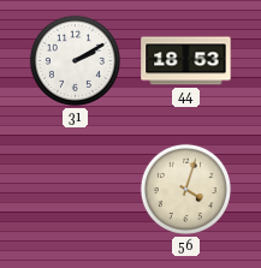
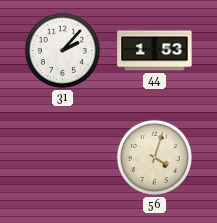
31: 2:10 -> 2:07
44: 18:53 -> 1:53
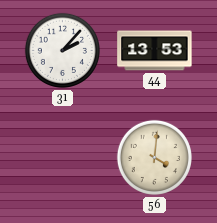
44: 1:53 -> 13:53
56: 4:03 -> 4:01
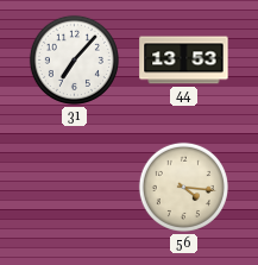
31: 2:07 -> 7:07
56: 4:01 -> 4:16
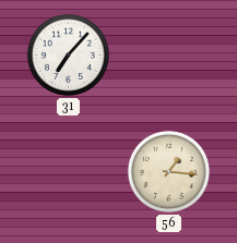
44: 13:53 -> none
56: 4:16 -> 1:16
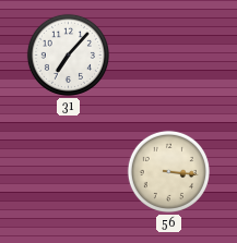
56: 1:16 -> 3:16
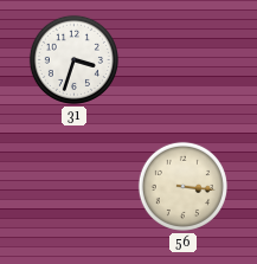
31: 7:07 -> 3:33
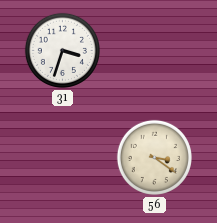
56: 3:16 -> 3:21
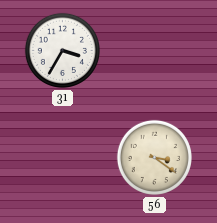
31: 3:33 -> 3:35
